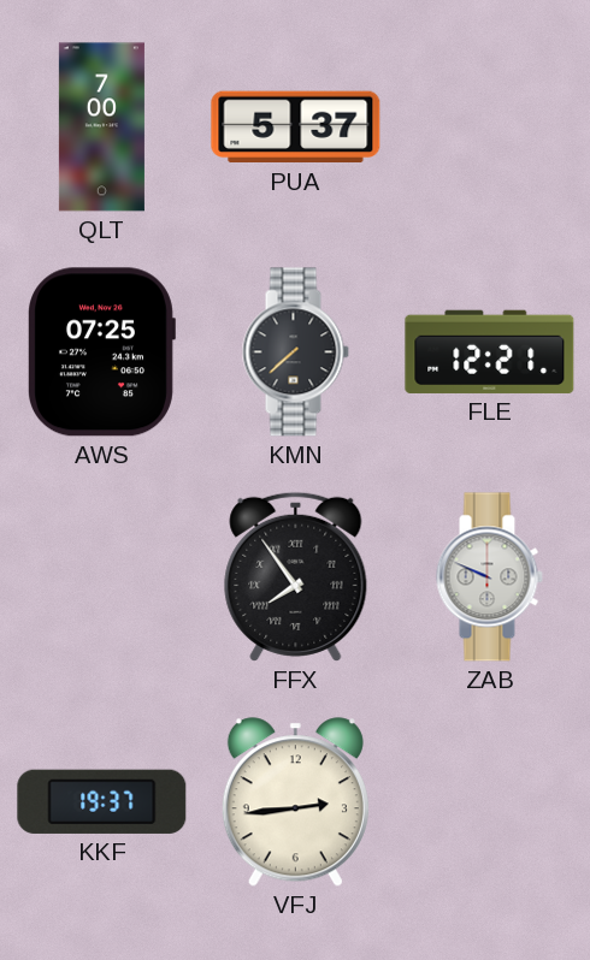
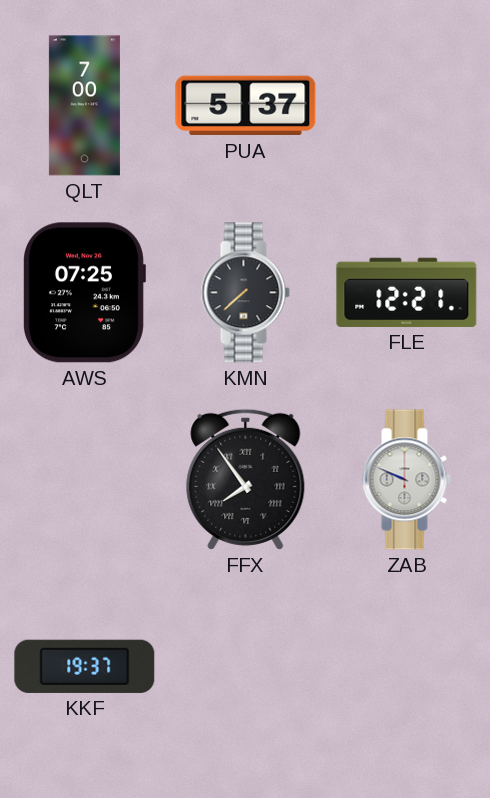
VFJ: 2:44 -> none
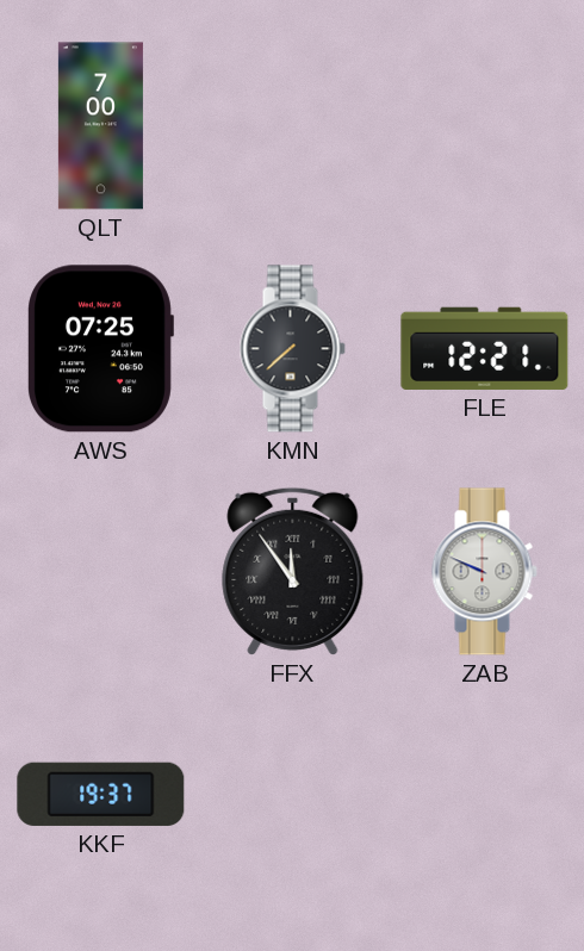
PUA: 5:37 -> none
FFX: 7:54 -> 11:54
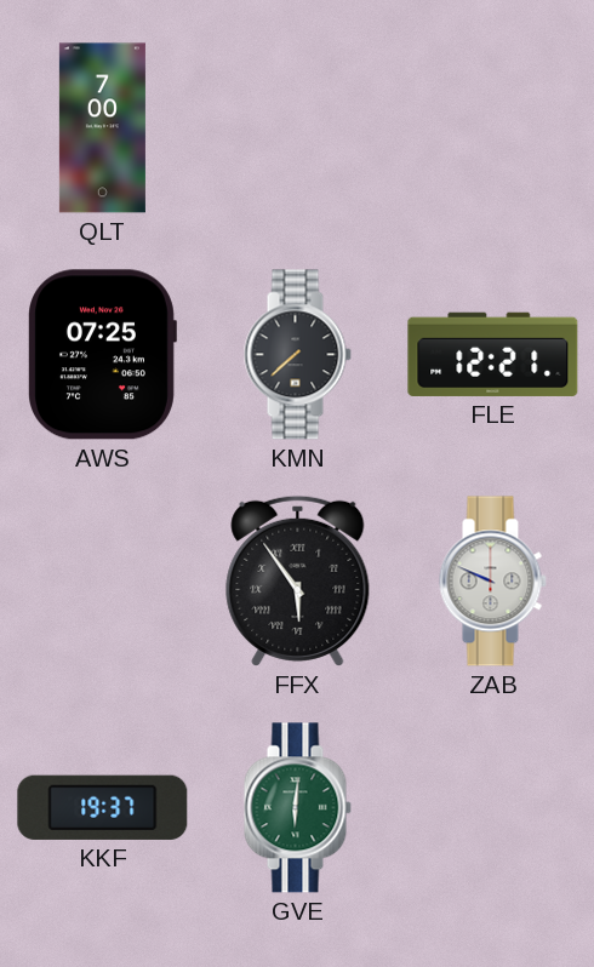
FFX: 11:54 -> 5:54
GVE: none -> 6:01
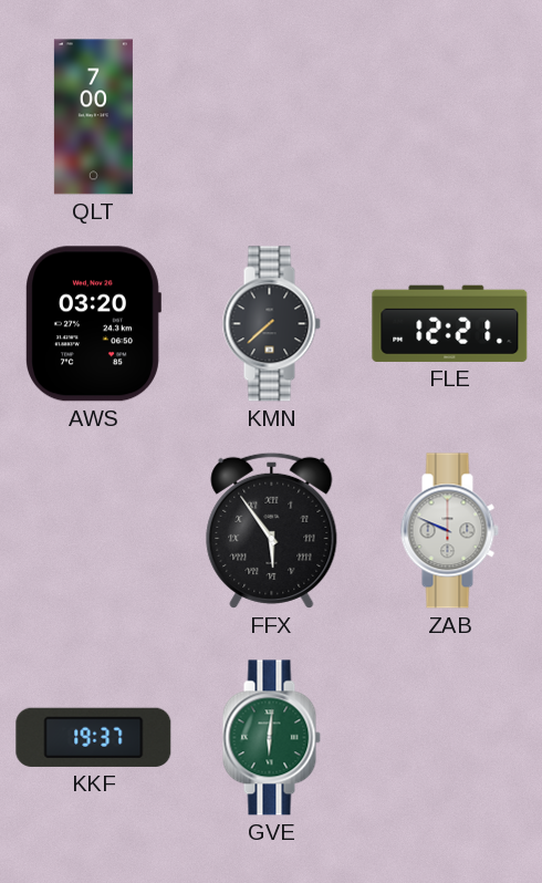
AWS: 07:25 -> 03:20
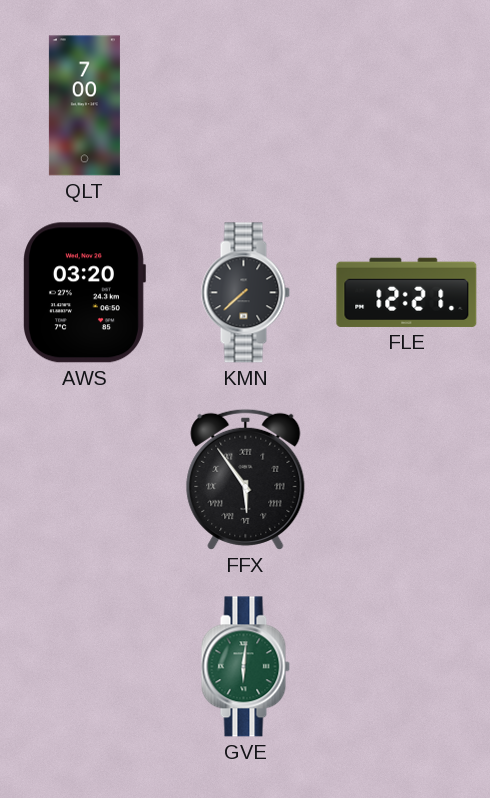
ZAB: 9:49 -> none
KKF: 19:37 -> none
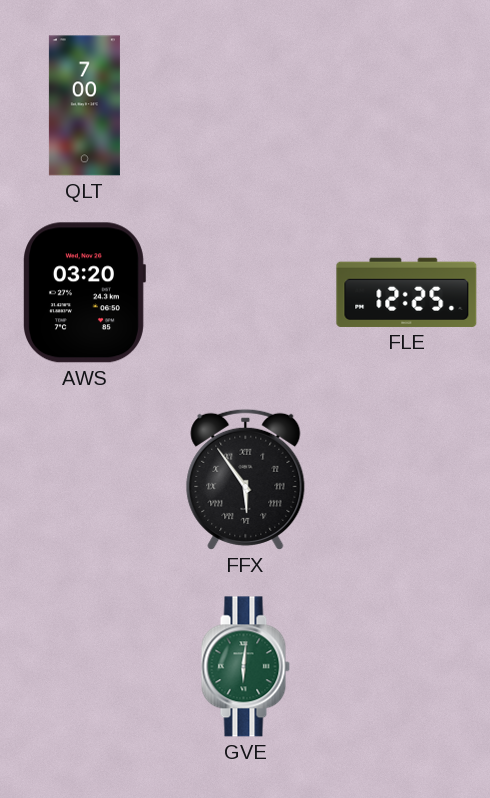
KMN: 7:38 -> none
FLE: 12:21 -> 12:25
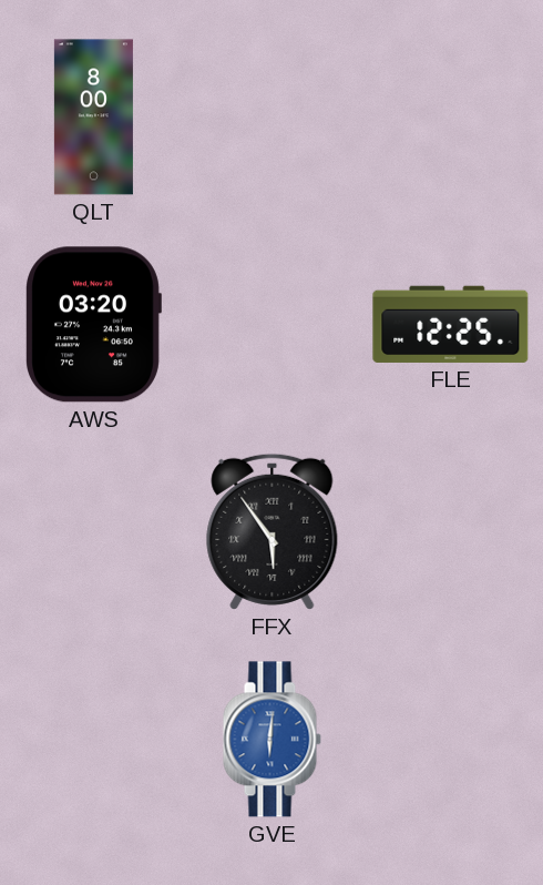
QLT: 7:00 -> 8:00
GVE dial: green -> blue
